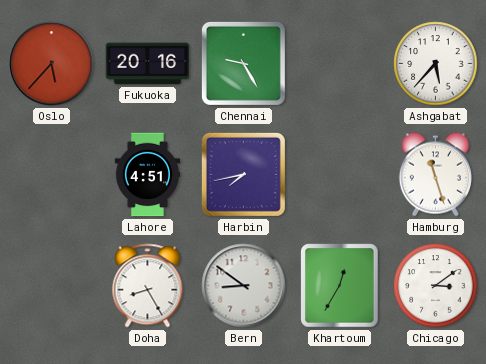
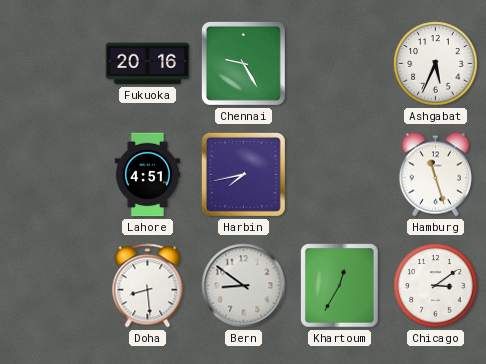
Oslo: 5:37 -> none
Ashgabat: 5:37 -> 5:34
Doha: 8:25 -> 8:29
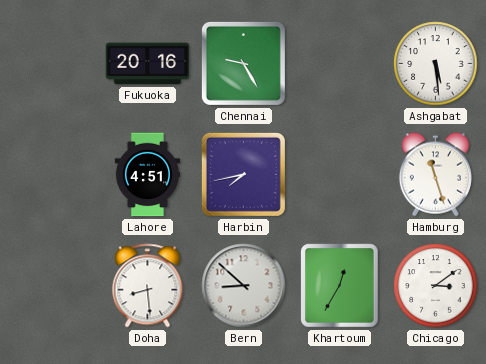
Ashgabat: 5:34 -> 5:29
Bern: 8:51 -> 8:52
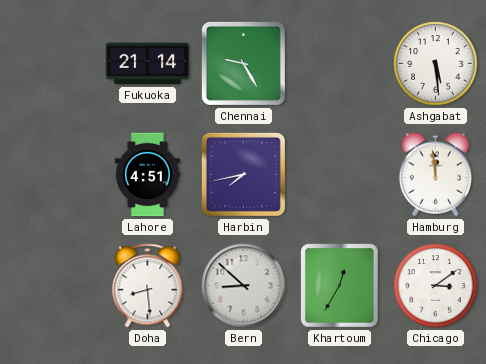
Fukuoka: 20:16 -> 21:14
Hamburg: 11:27 -> 11:59
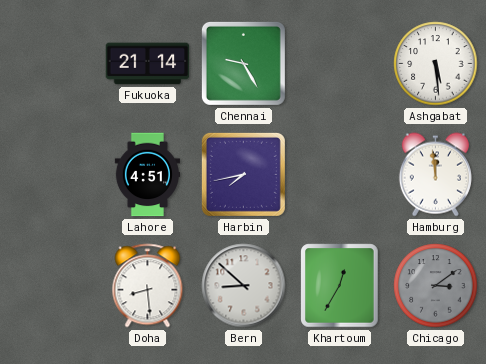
Chicago dial: white -> grey
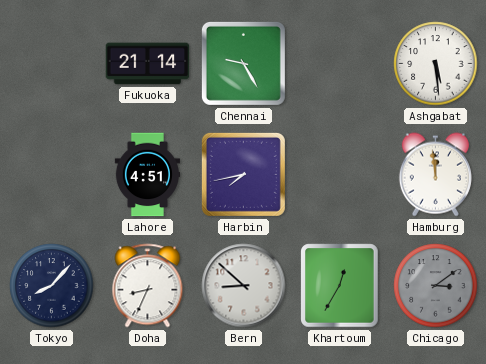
Tokyo: none -> 8:07
Doha: 8:29 -> 8:34
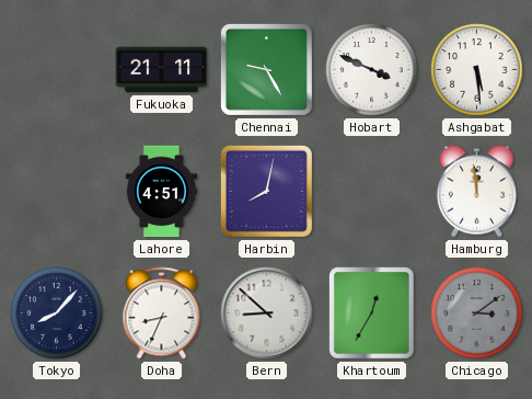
Fukuoka: 21:14 -> 21:11
Hobart: none -> 3:49
Harbin: 7:43 -> 8:02
